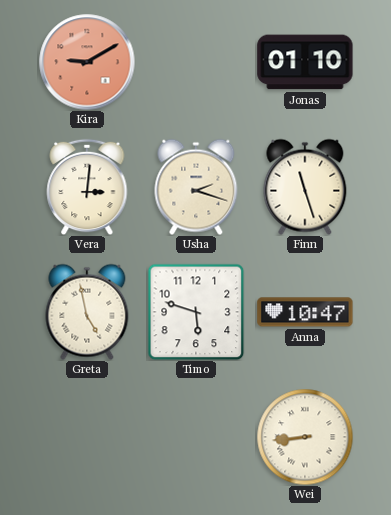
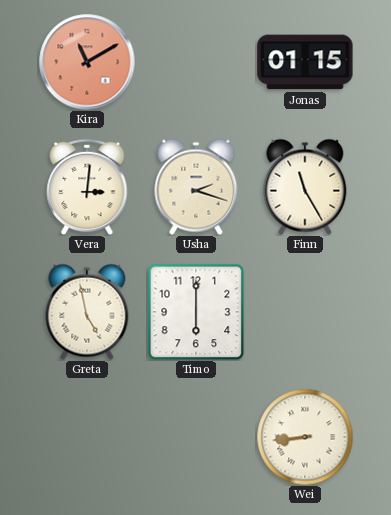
Kira: 9:10 -> 11:10
Jonas: 01:10 -> 01:15
Finn: 11:27 -> 11:25
Timo: 5:48 -> 6:00
Anna: 10:47 -> none
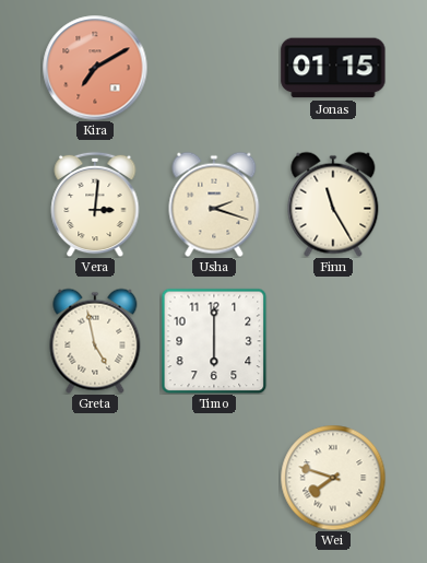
Kira: 11:10 -> 7:10
Wei: 8:44 -> 7:48
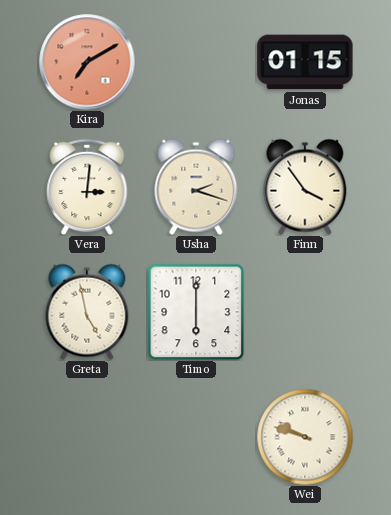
Finn: 11:25 -> 3:54
Wei: 7:48 -> 9:48
